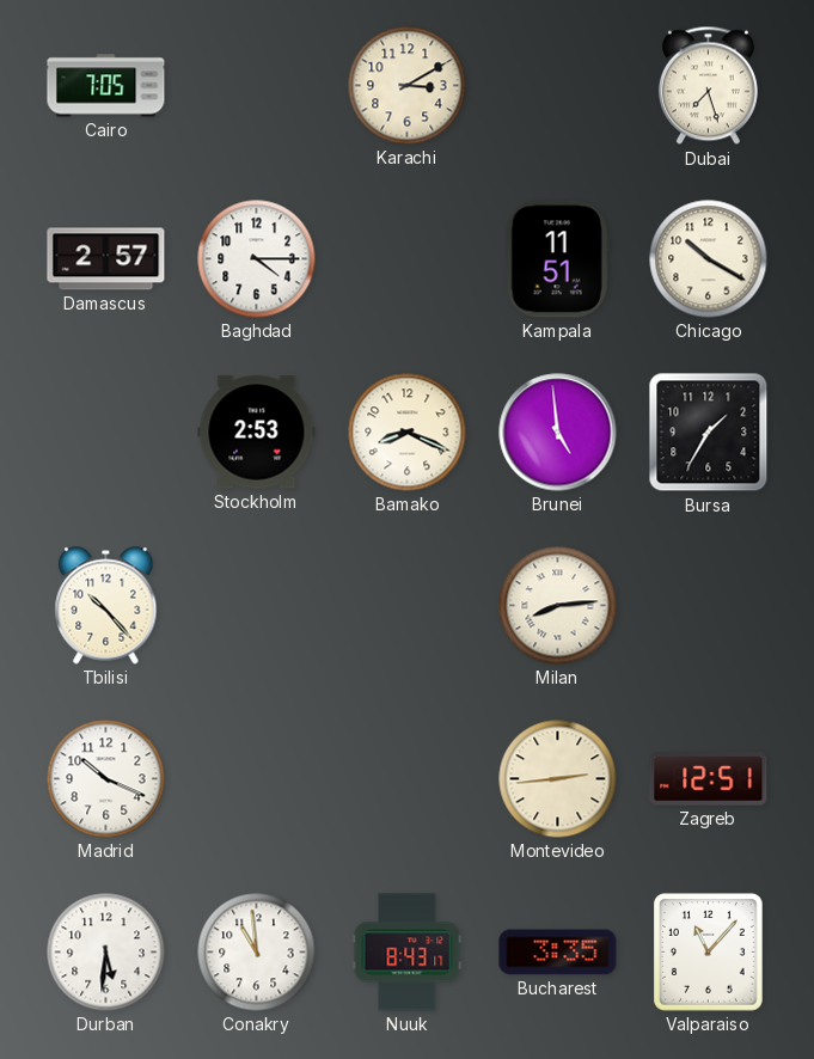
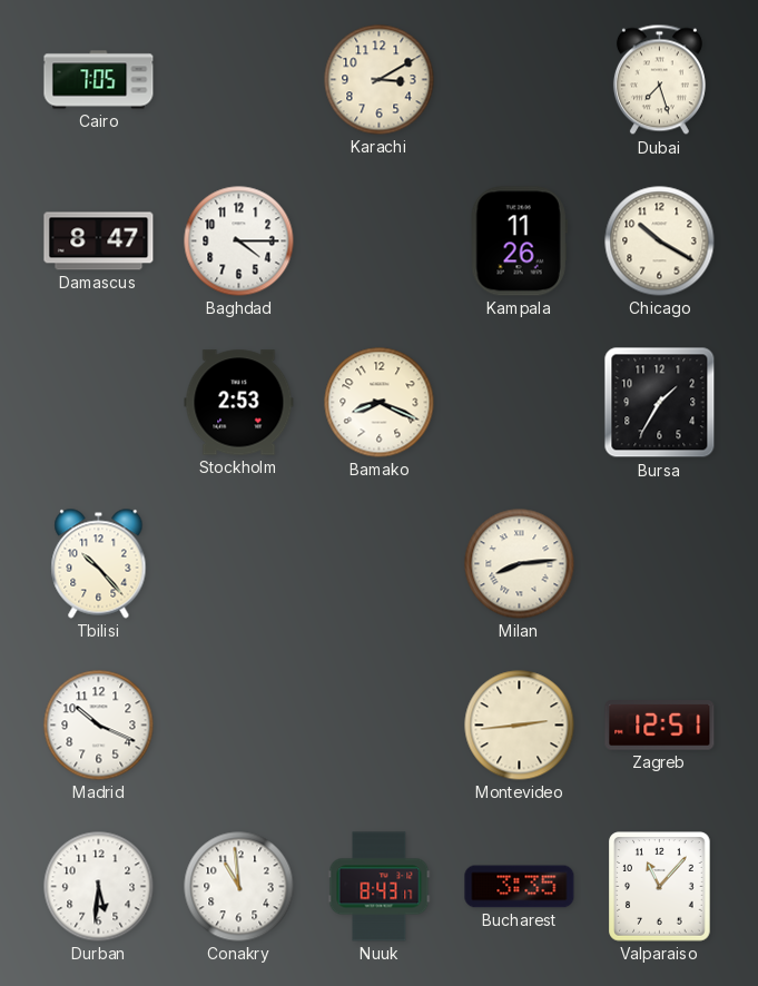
Damascus: 2:57 -> 8:47
Kampala: 11:51 -> 11:26
Brunei: 4:59 -> none
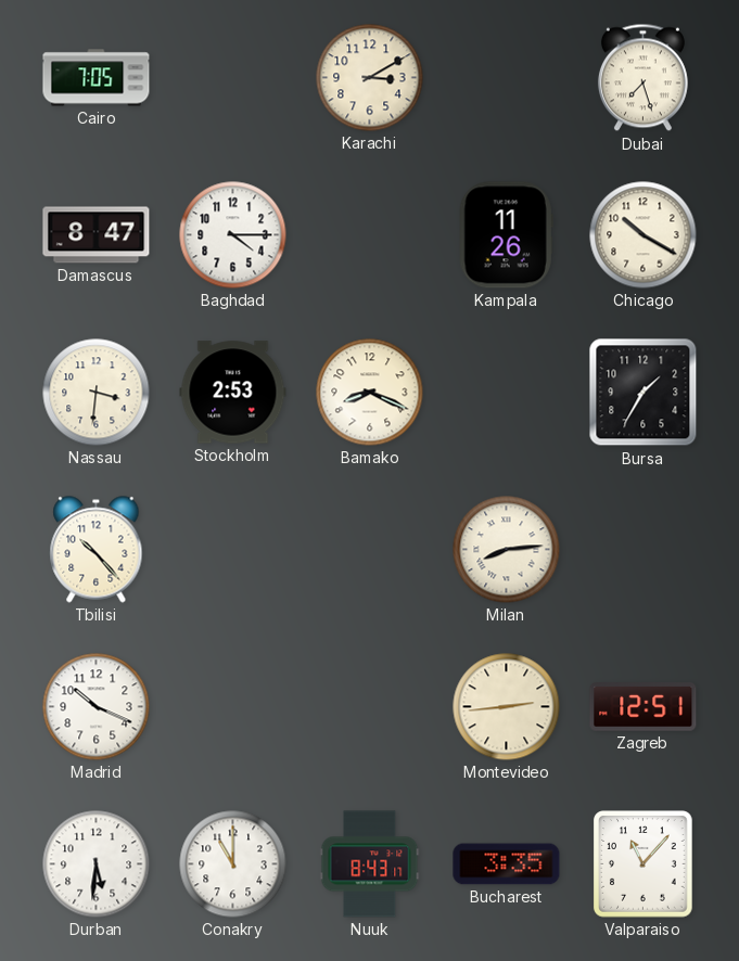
Nassau: none -> 3:31
Conakry: 10:59 -> 11:00
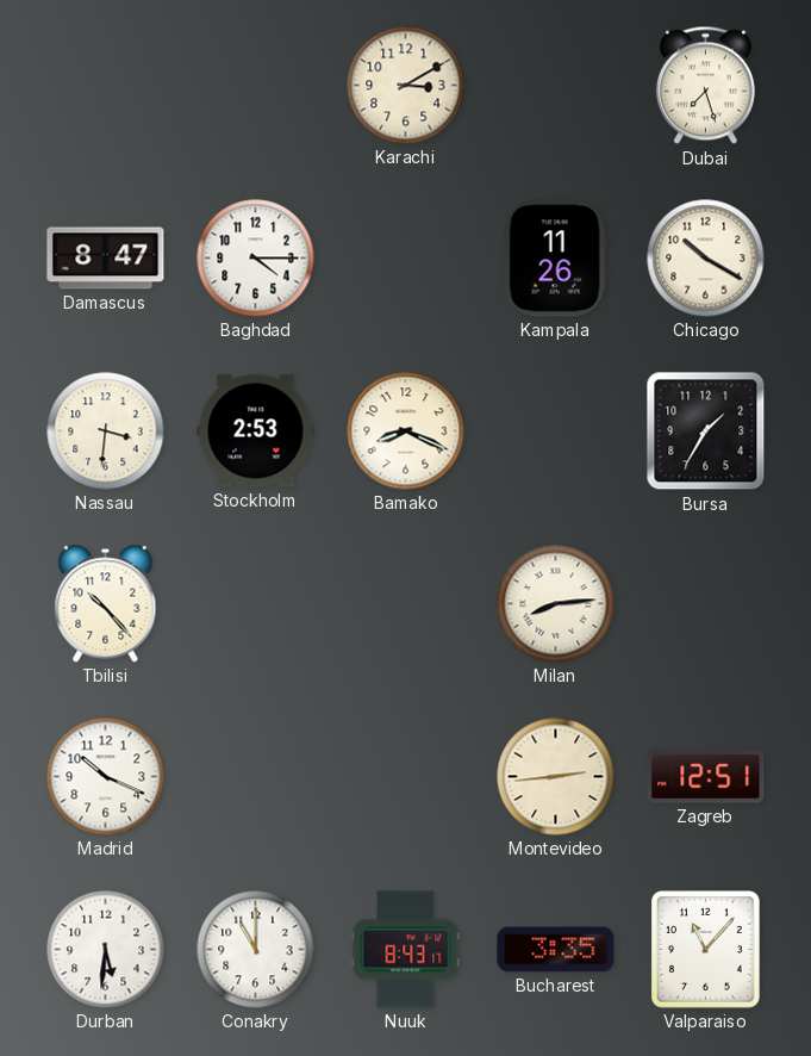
Cairo: 7:05 -> none
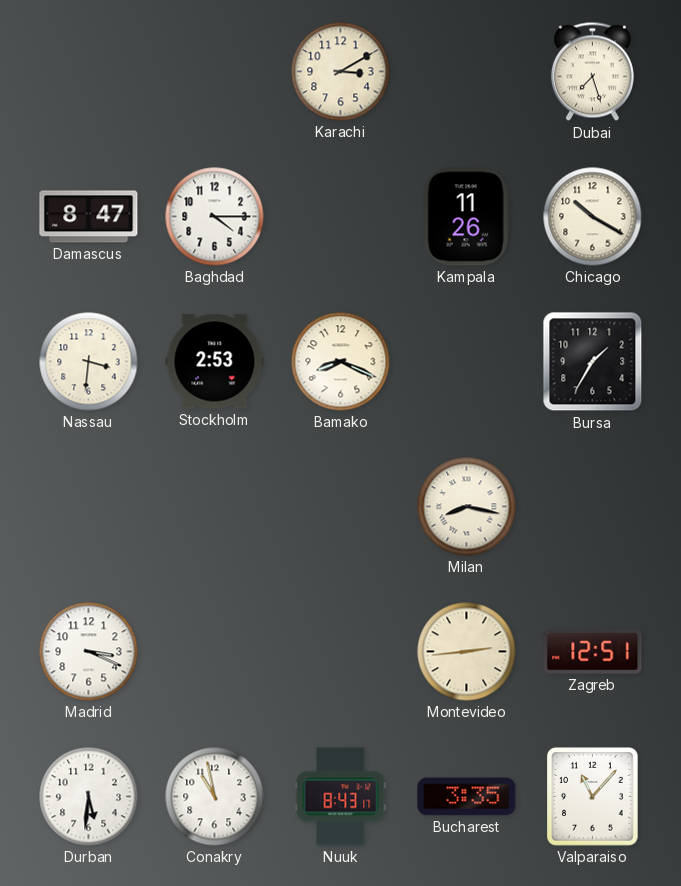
Tbilisi: 10:23 -> none
Milan: 8:14 -> 8:17
Madrid: 10:19 -> 3:19
Conakry: 11:00 -> 10:58
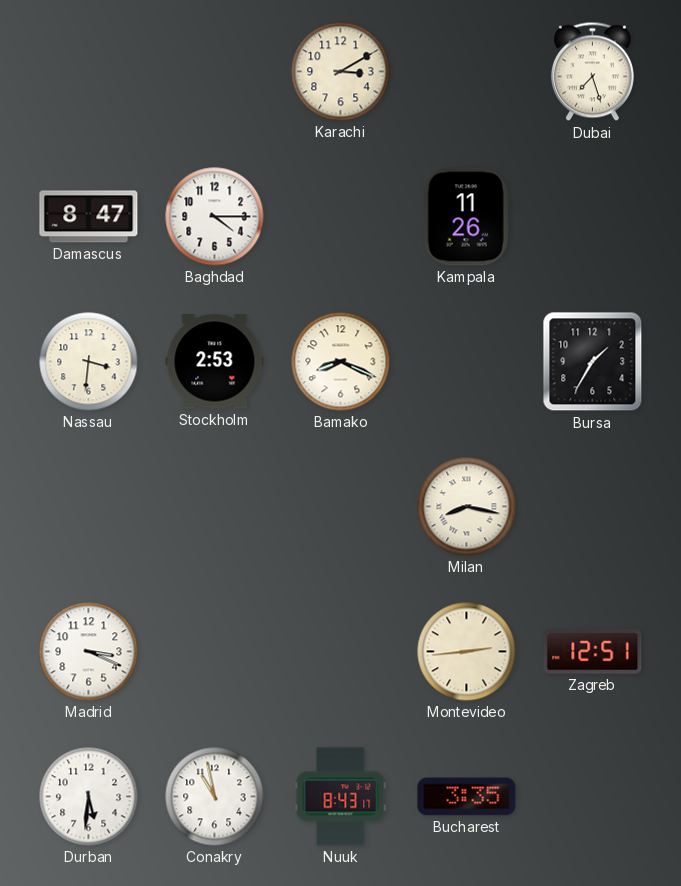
Chicago: 10:20 -> none
Valparaiso: 11:07 -> none
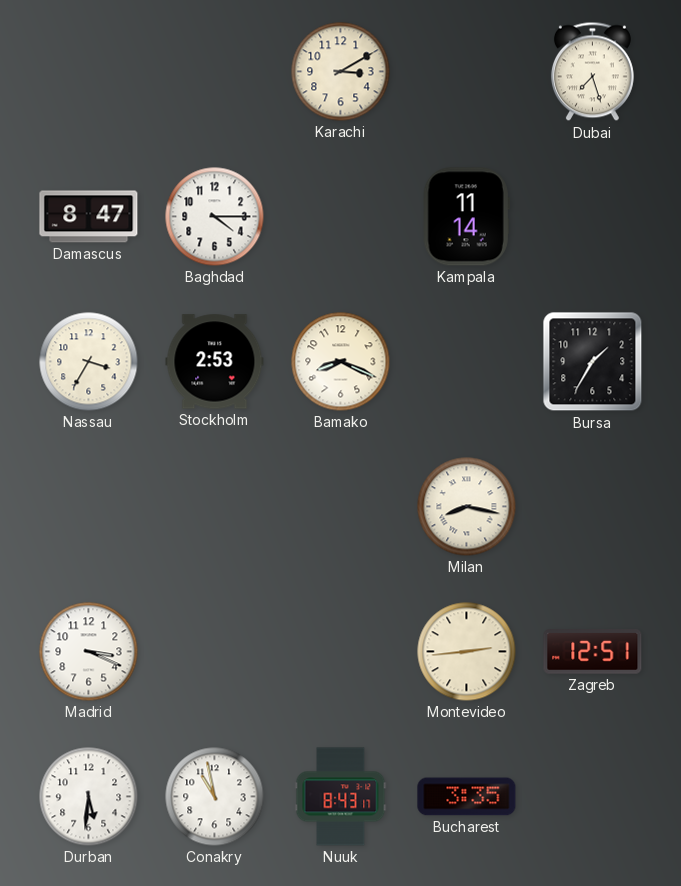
Kampala: 11:26 -> 11:14
Nassau: 3:31 -> 3:35
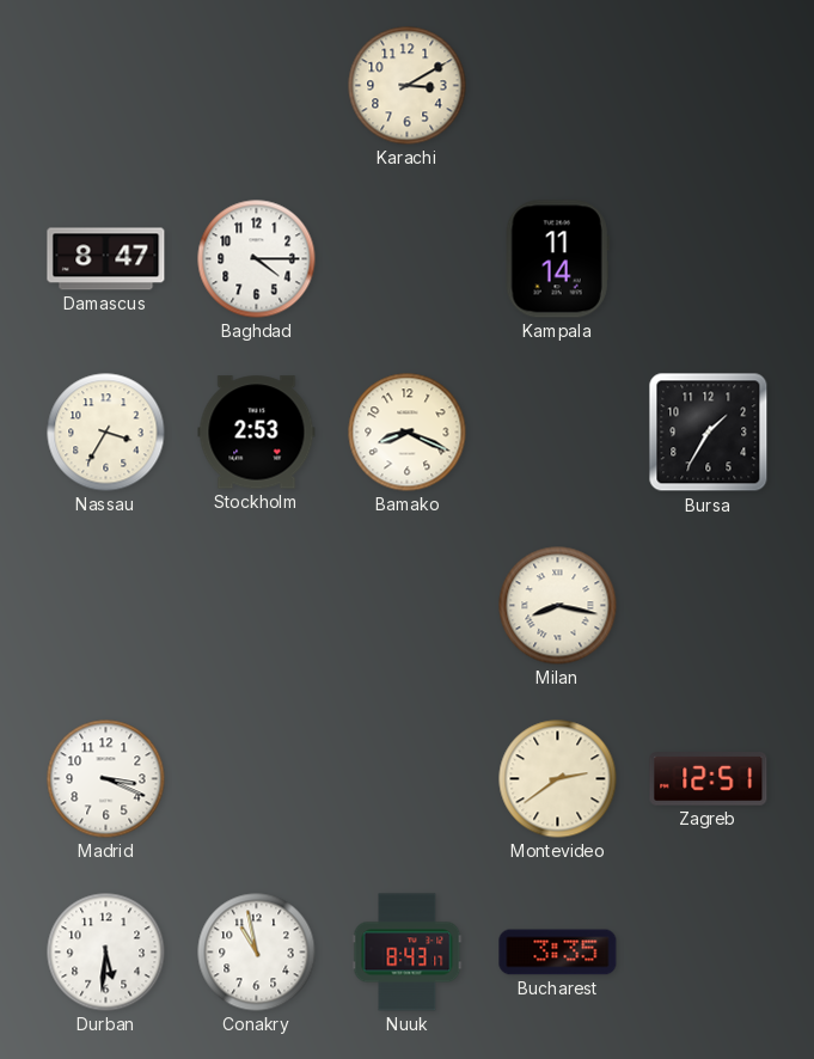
Dubai: 7:27 -> none
Montevideo: 2:44 -> 2:39
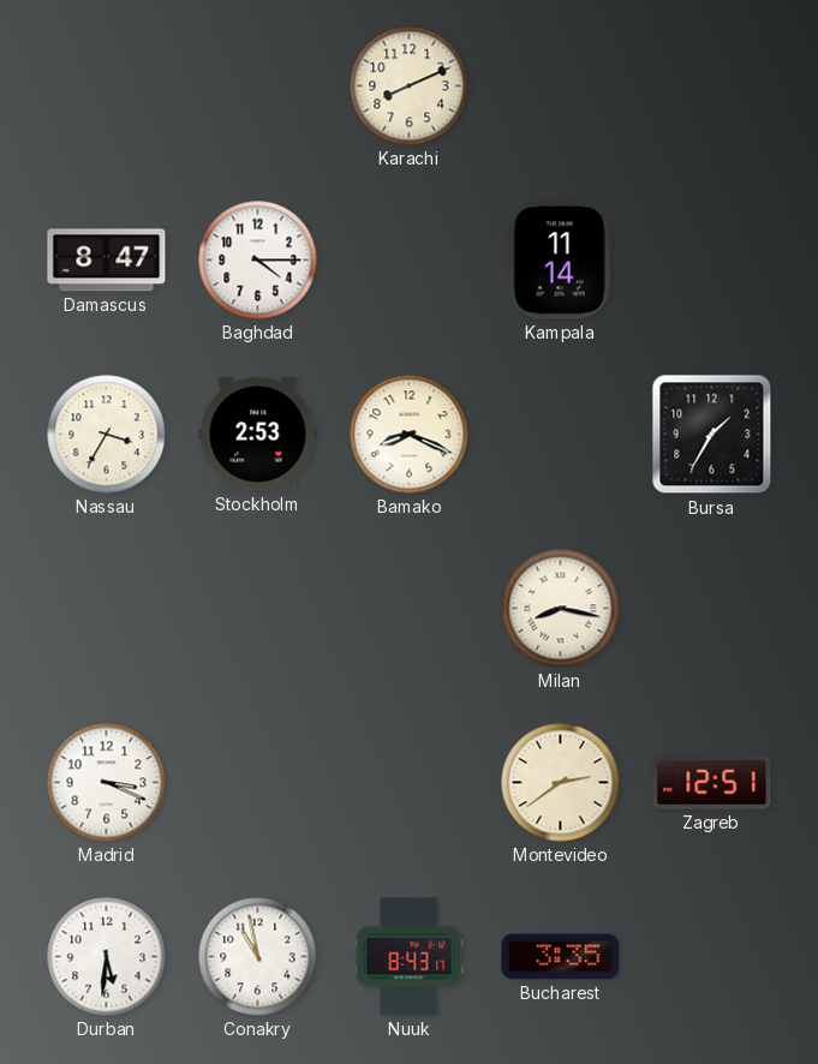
Karachi: 3:10 -> 8:11
